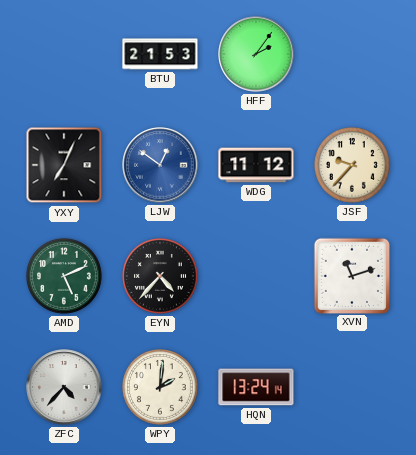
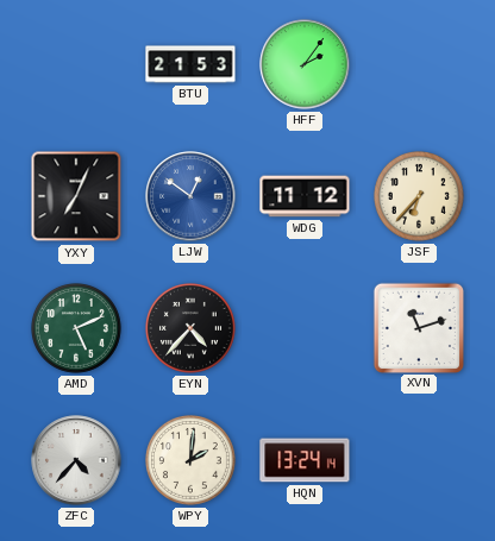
JSF: 9:37 -> 6:37
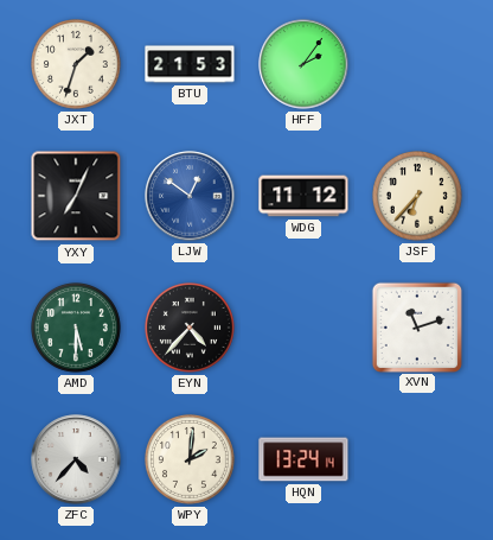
JXT: none -> 1:33
AMD: 5:11 -> 5:30
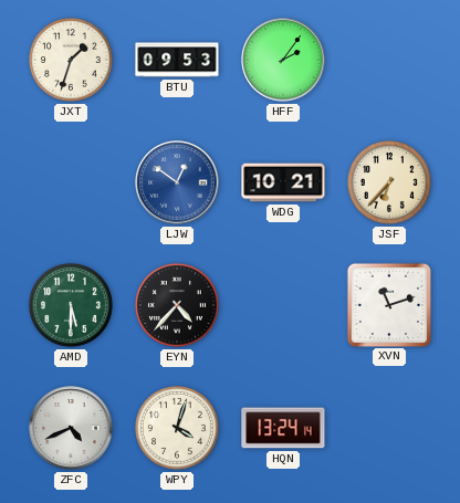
BTU: 21:53 -> 09:53
YXY: 7:04 -> none
WDG: 11:12 -> 10:21
ZFC: 4:37 -> 4:41
WPY: 2:01 -> 4:03
